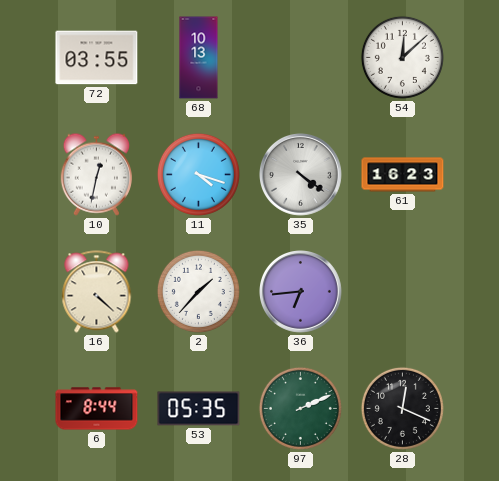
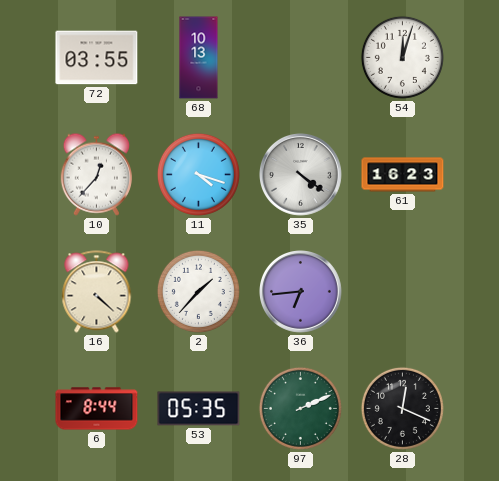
54: 12:08 -> 12:03
10: 12:32 -> 12:37
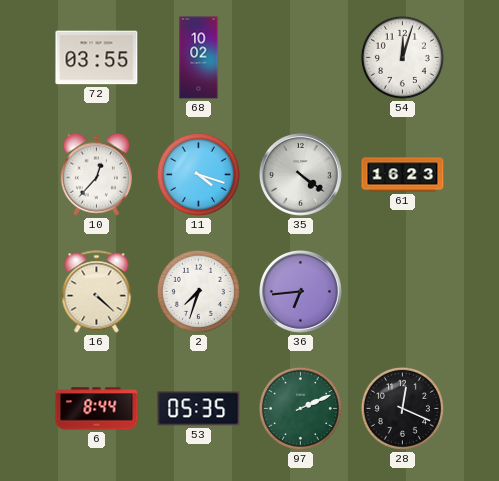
68: 10:13 -> 10:02
2: 1:37 -> 7:33
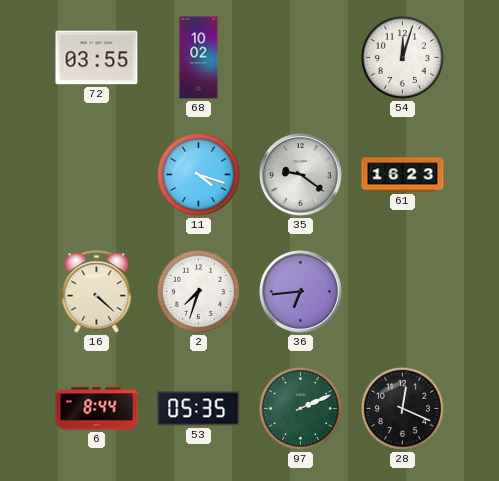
10: 12:37 -> none
35: 4:21 -> 9:21
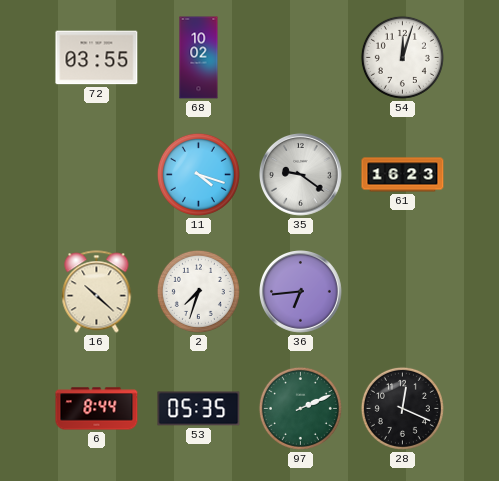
16: 4:22 -> 10:22
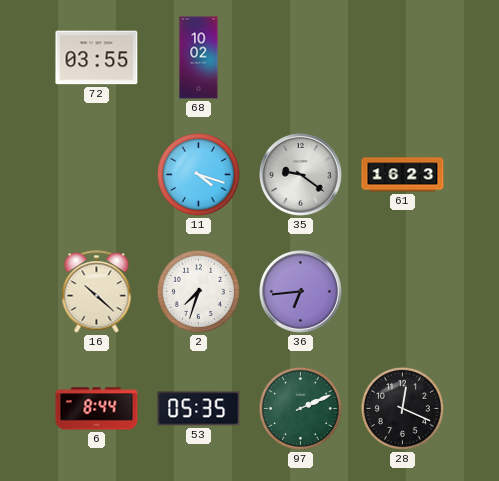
54: 12:03 -> none
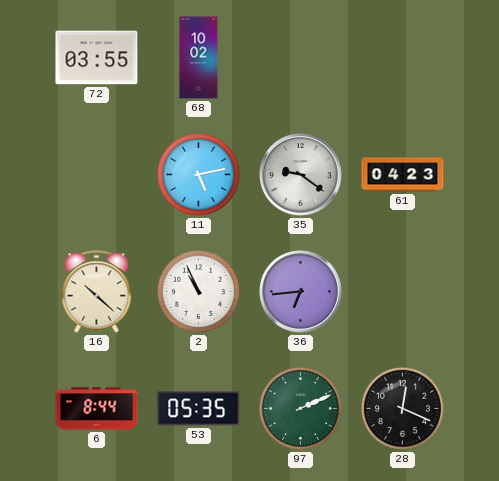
11: 4:18 -> 5:13
61: 16:23 -> 04:23
2: 7:33 -> 10:56
